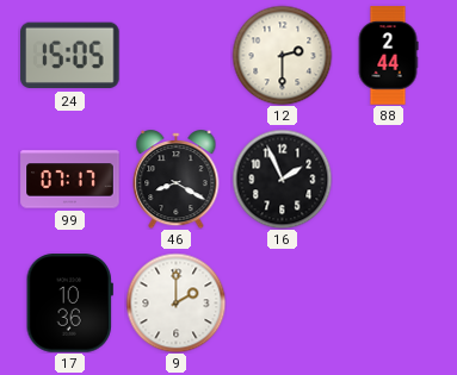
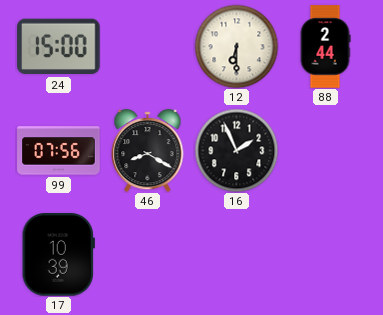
24: 15:05 -> 15:00
12: 2:30 -> 6:30
99: 07:17 -> 07:56
17: 10:36 -> 10:39
9: 2:00 -> none
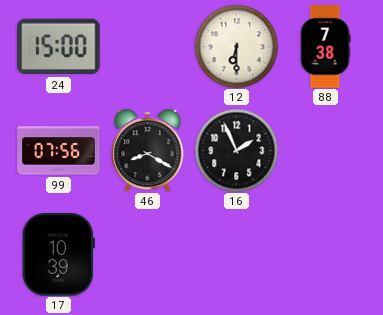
88: 2:44 -> 7:38
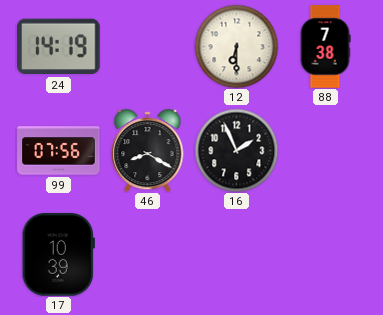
24: 15:00 -> 14:19
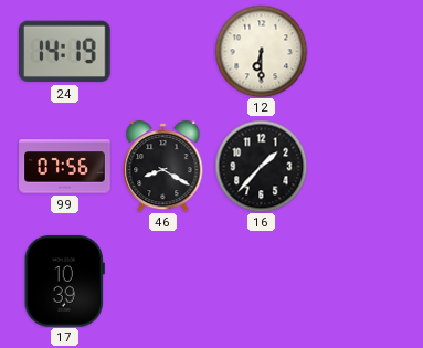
88: 7:38 -> none
16: 1:56 -> 1:37
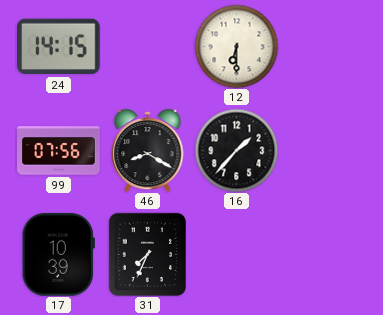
24: 14:19 -> 14:15
31: none -> 7:34
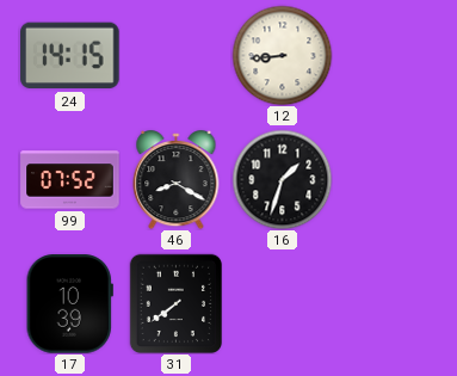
12: 6:30 -> 8:44
99: 07:56 -> 07:52
16: 1:37 -> 1:33
31: 7:34 -> 7:39
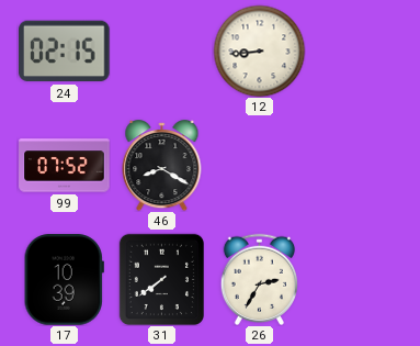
24: 14:15 -> 02:15
16: 1:33 -> none
26: none -> 2:35
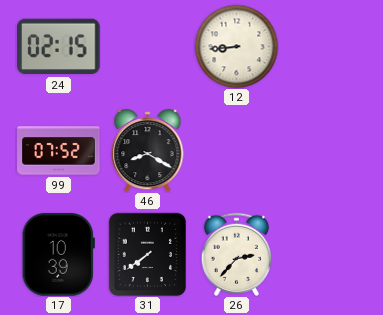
26: 2:35 -> 2:37
